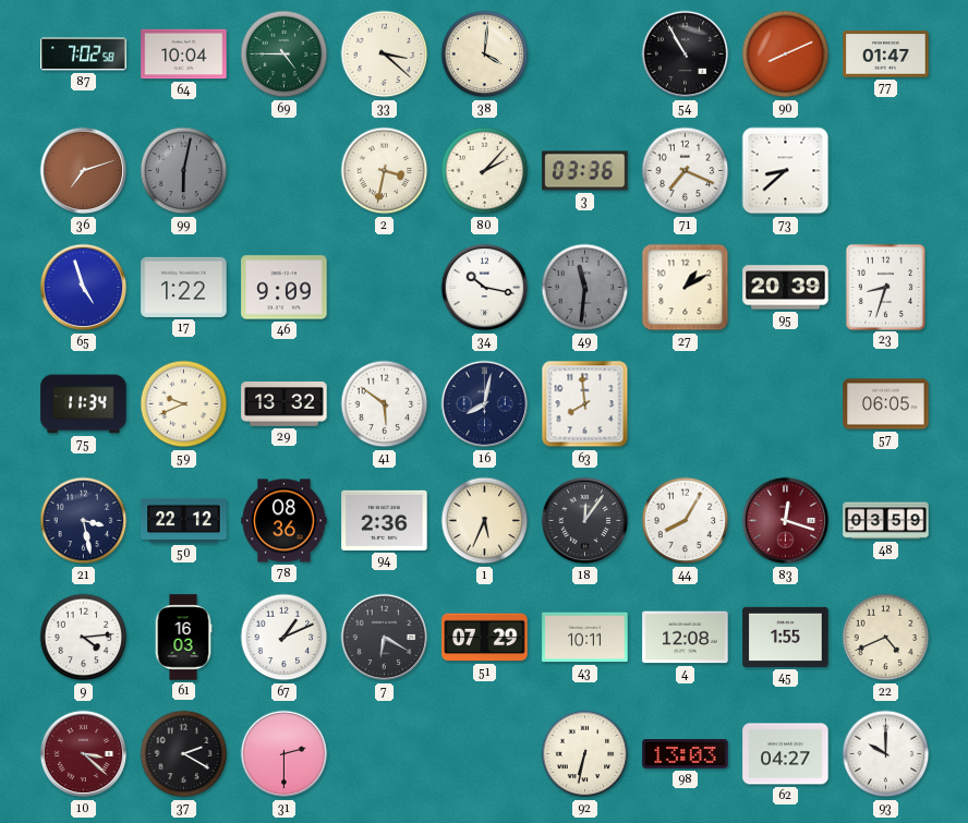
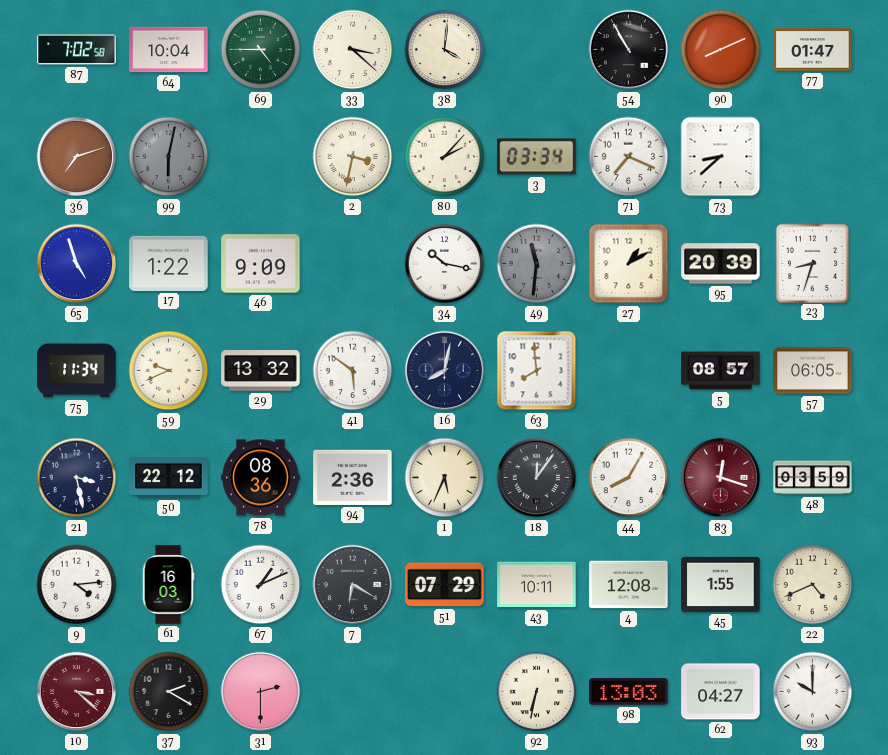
3: 03:36 -> 03:34
5: none -> 08:57
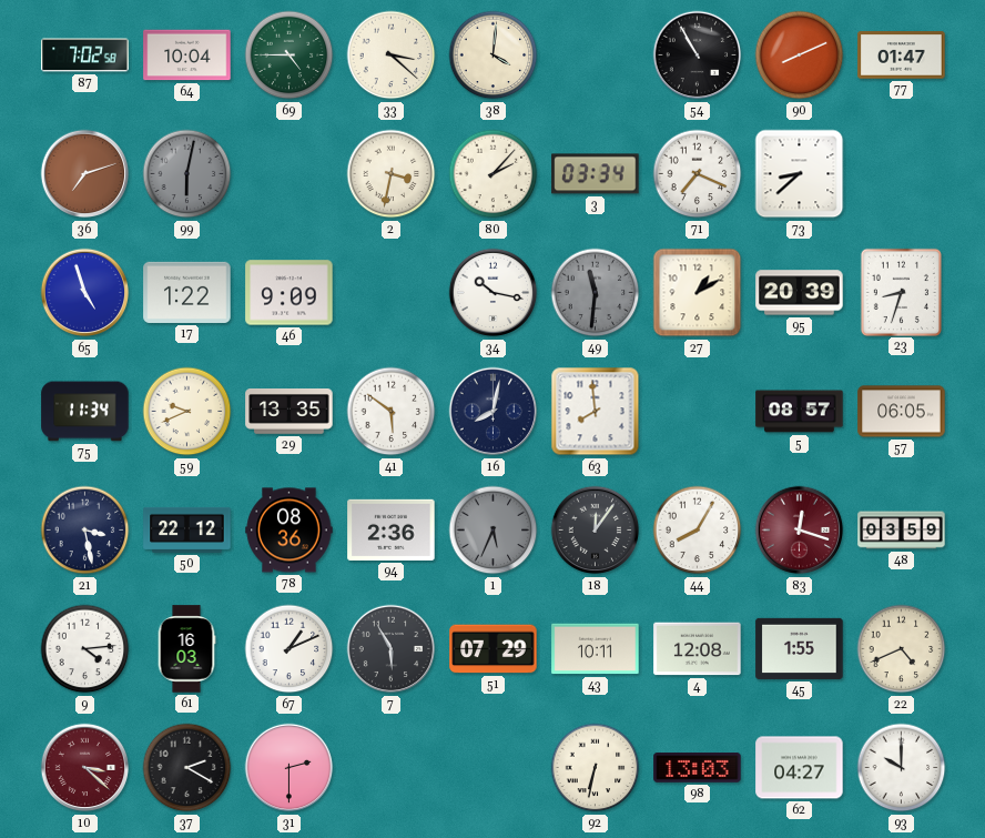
29: 13:32 -> 13:35
1 dial: cream -> grey
7: 6:20 -> 5:55
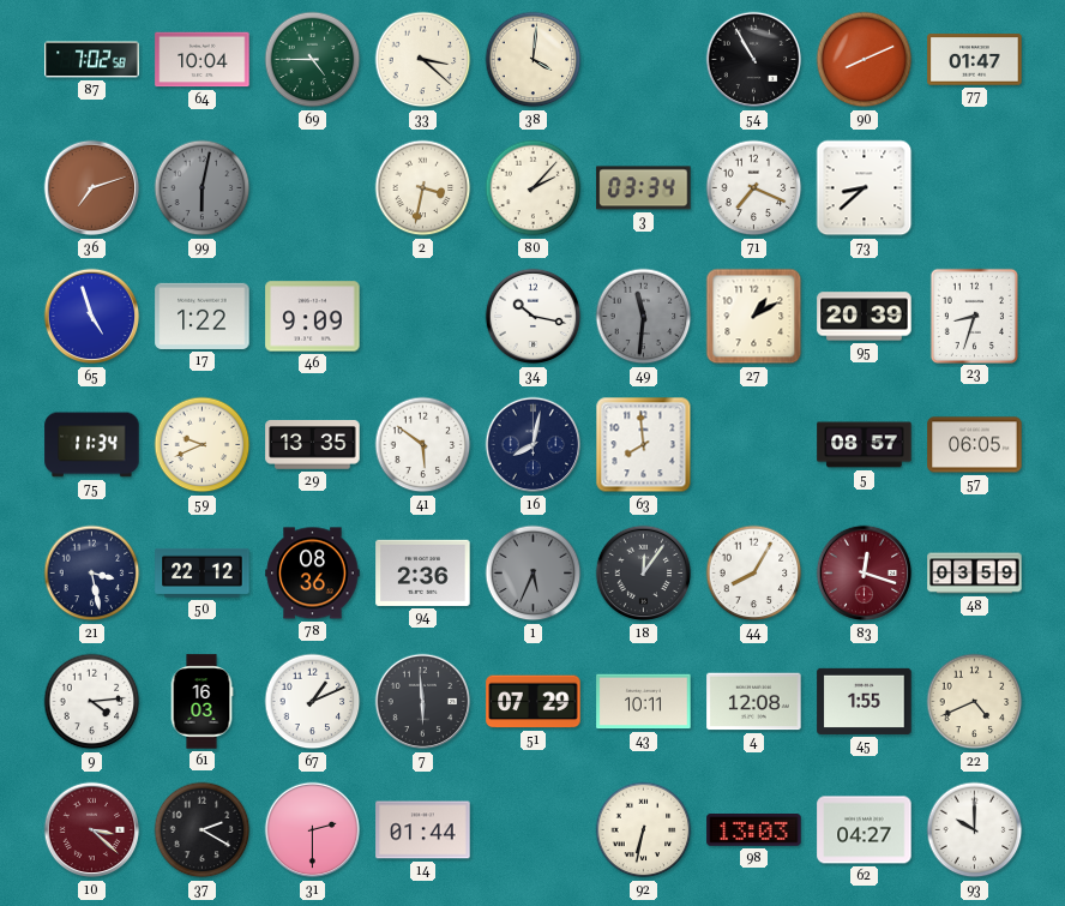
7: 5:55 -> 5:59
14: none -> 01:44
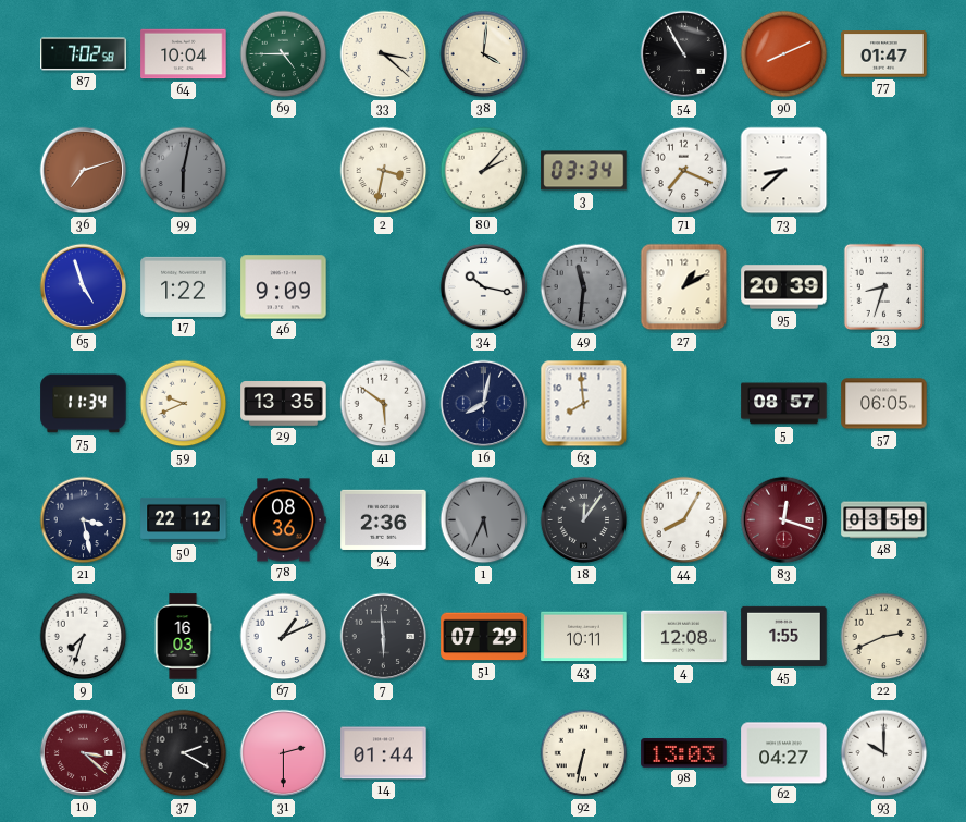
9: 4:14 -> 7:33
22: 4:41 -> 2:41
